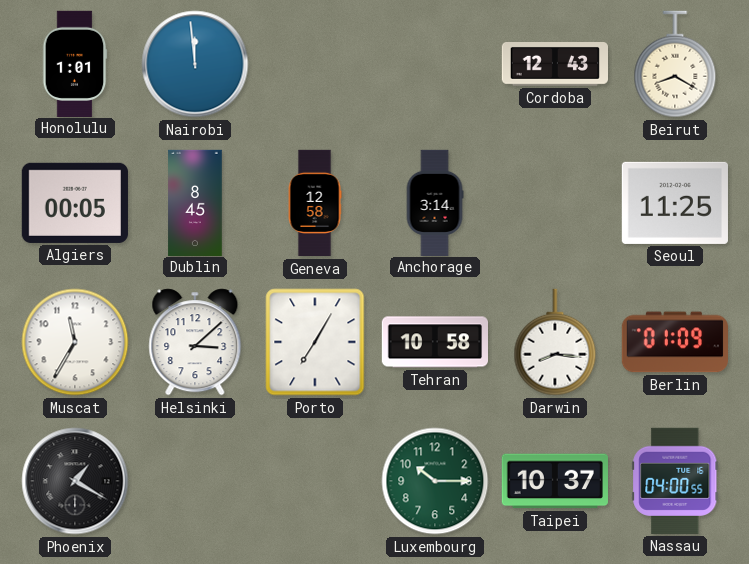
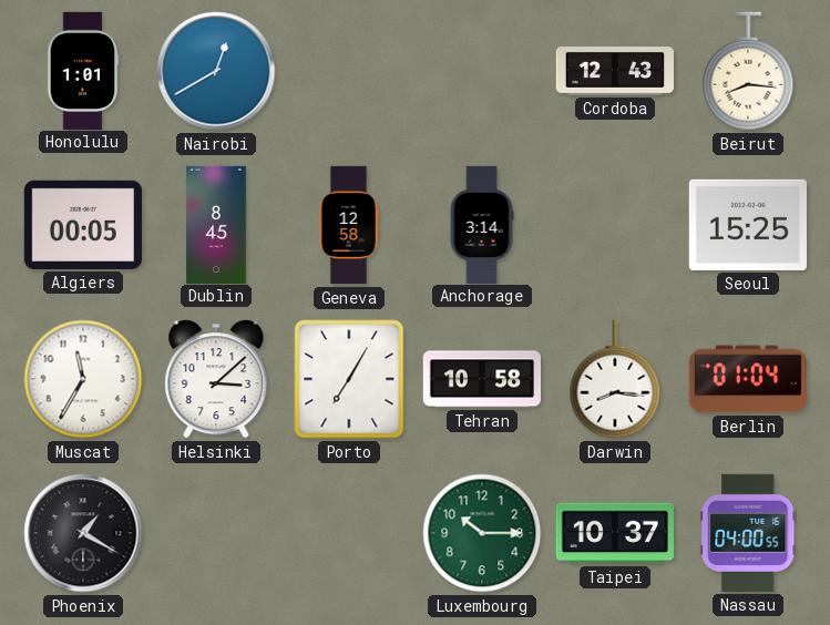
Nairobi: 11:59 -> 12:40
Beirut: 8:20 -> 8:16
Seoul: 11:25 -> 15:25
Berlin: 01:09 -> 01:04
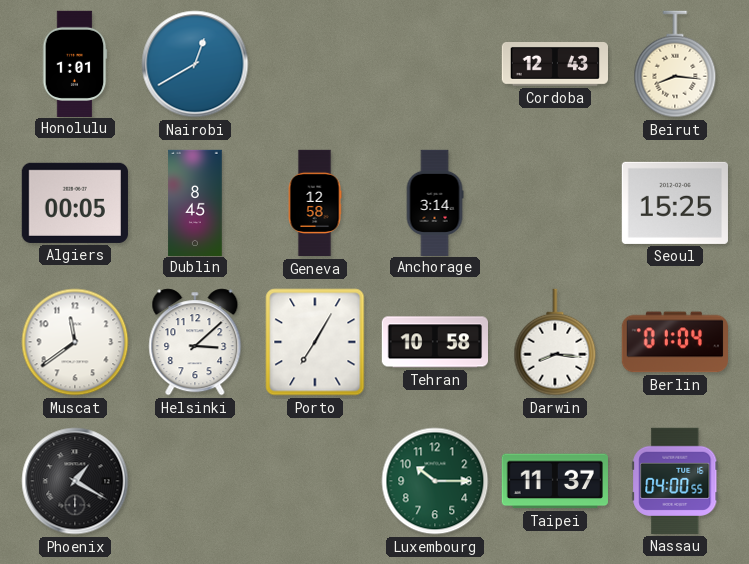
Muscat: 11:35 -> 11:39
Taipei: 10:37 -> 11:37
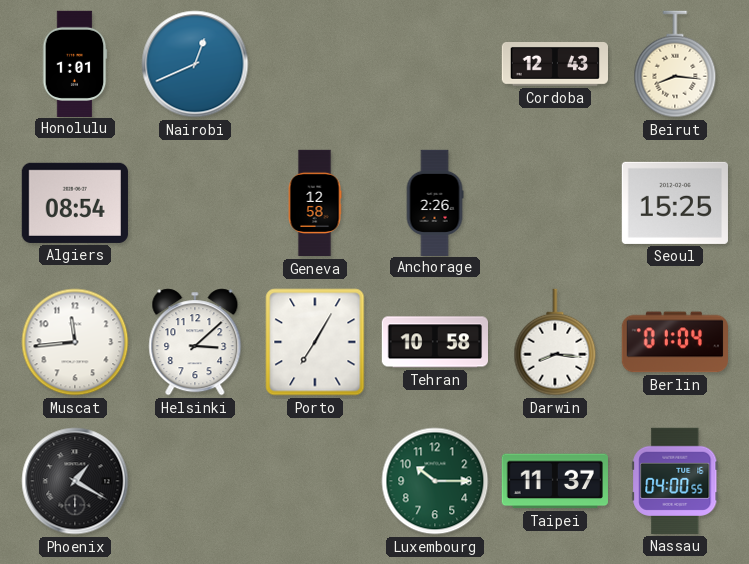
Nairobi: 12:40 -> 12:41
Algiers: 00:05 -> 08:54
Dublin: 8:45 -> none
Anchorage: 3:14 -> 2:26
Muscat: 11:39 -> 11:44
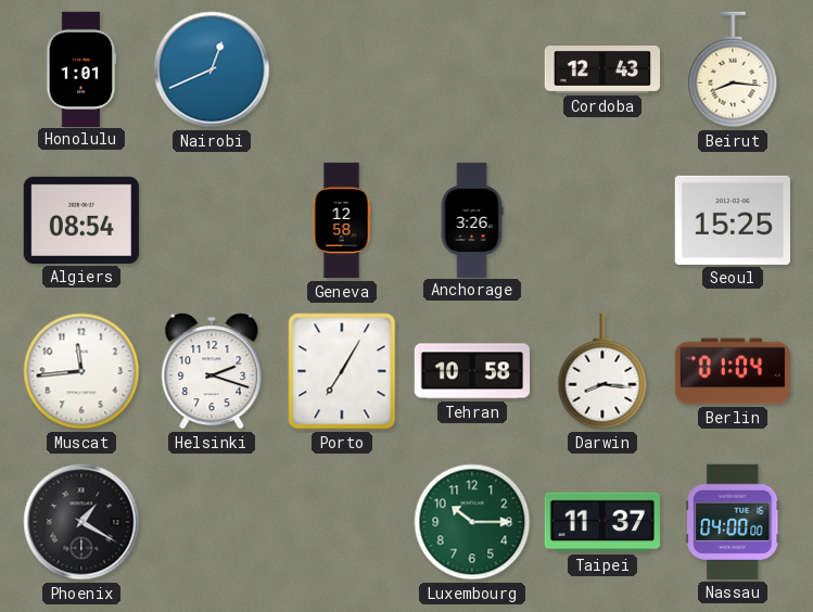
Anchorage: 2:26 -> 3:26
Helsinki: 3:08 -> 2:18
Nassau: 04:00:55 -> 04:00:00
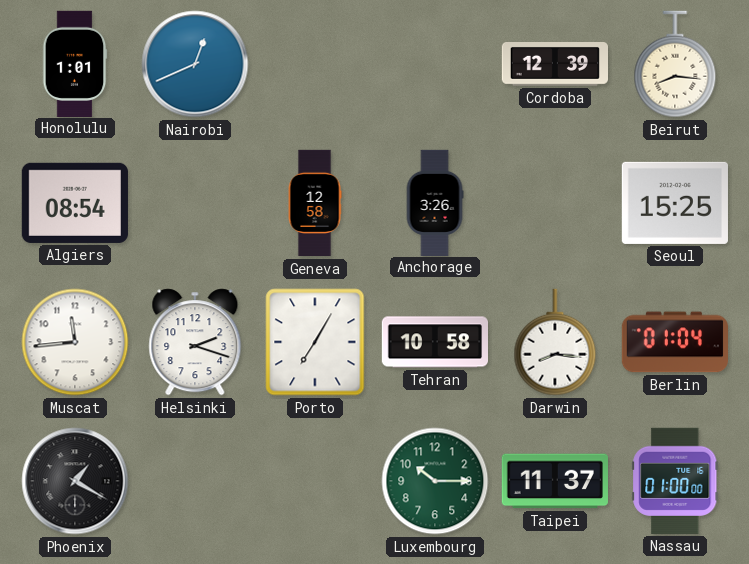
Cordoba: 12:43 -> 12:39
Nassau: 04:00 -> 01:00
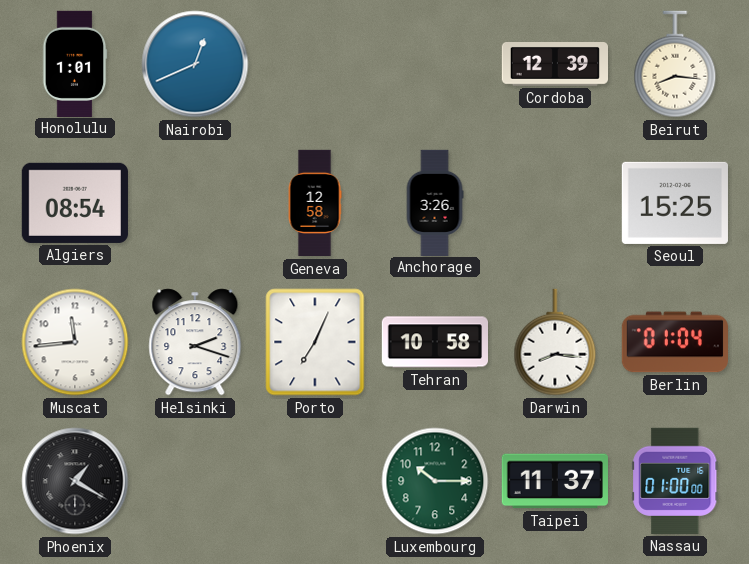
Porto: 7:05 -> 7:04
